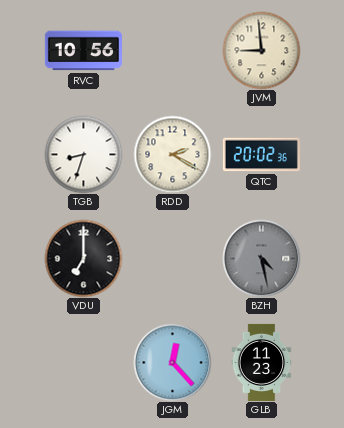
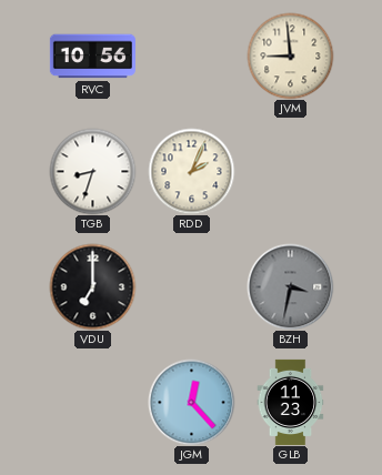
RDD: 2:20 -> 2:04
QTC: 20:02 -> none
BZH: 4:28 -> 3:32
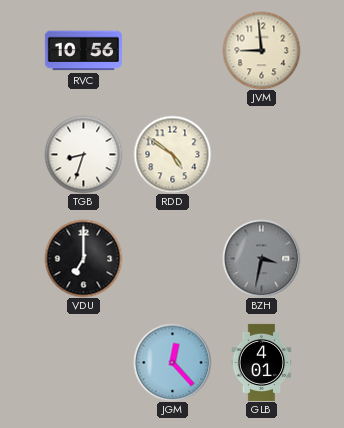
RDD: 2:04 -> 4:51
GLB: 11:23 -> 4:01
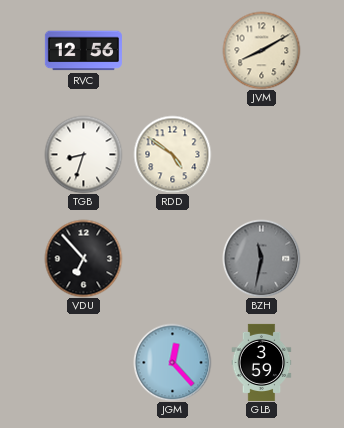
RVC: 10:56 -> 12:56
JVM: 8:59 -> 8:10
VDU: 7:00 -> 6:53
BZH: 3:32 -> 11:32
GLB: 4:01 -> 3:59
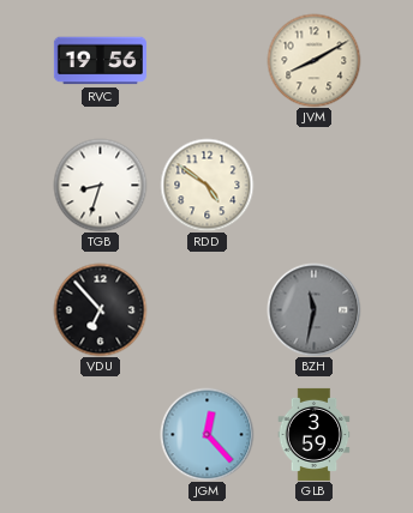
RVC: 12:56 -> 19:56
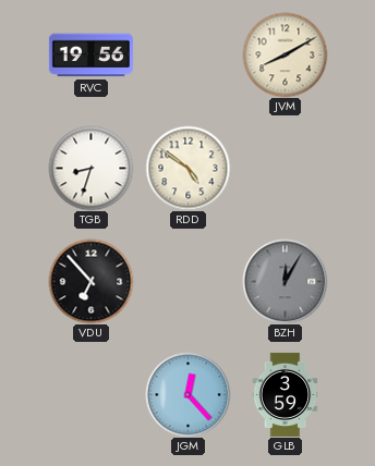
BZH: 11:32 -> 12:05
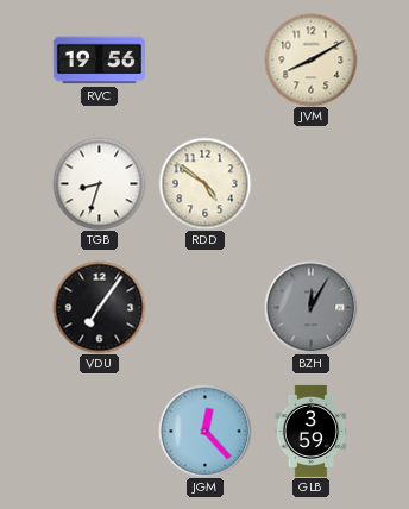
VDU: 6:53 -> 7:06
